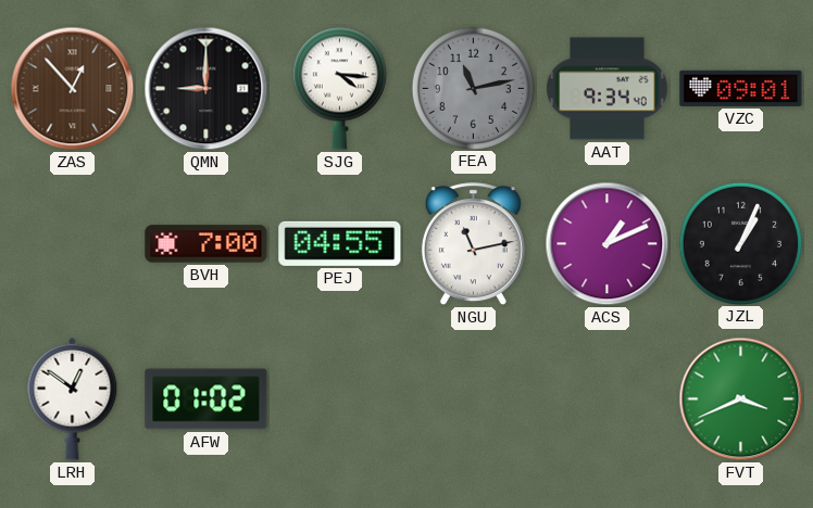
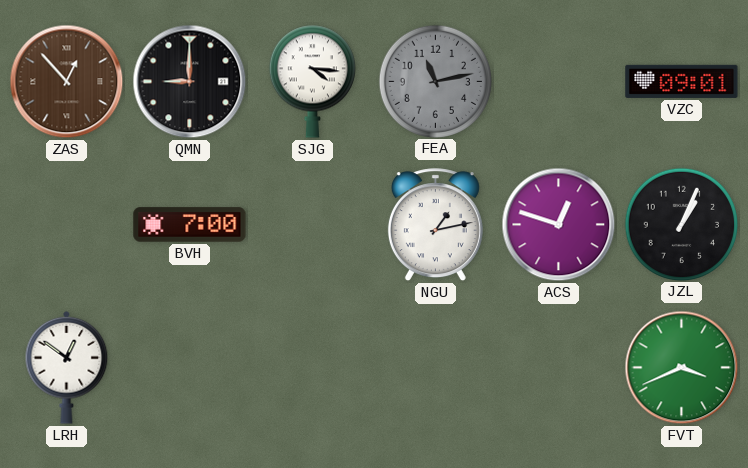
AAT: 9:34 -> none
PEJ: 04:55 -> none
NGU: 11:13 -> 1:13
ACS: 1:11 -> 12:48
AFW: 01:02 -> none
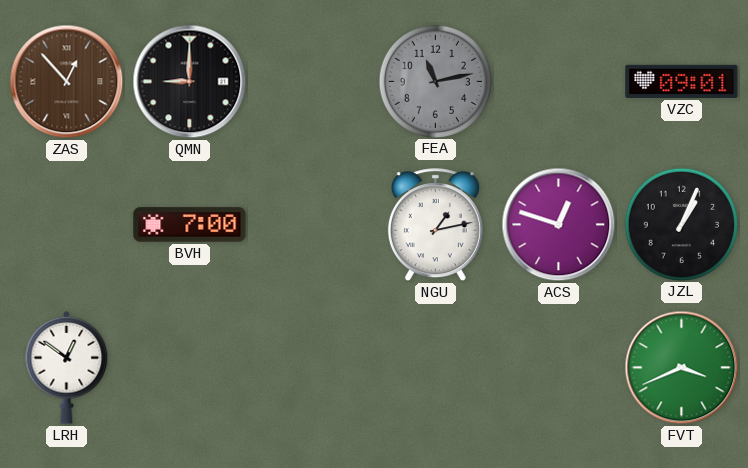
SJG: 4:16 -> none
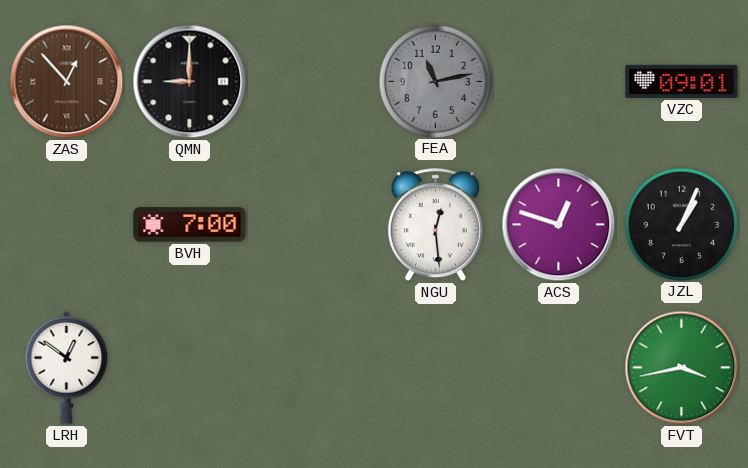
NGU: 1:13 -> 12:29
FVT: 3:41 -> 3:43
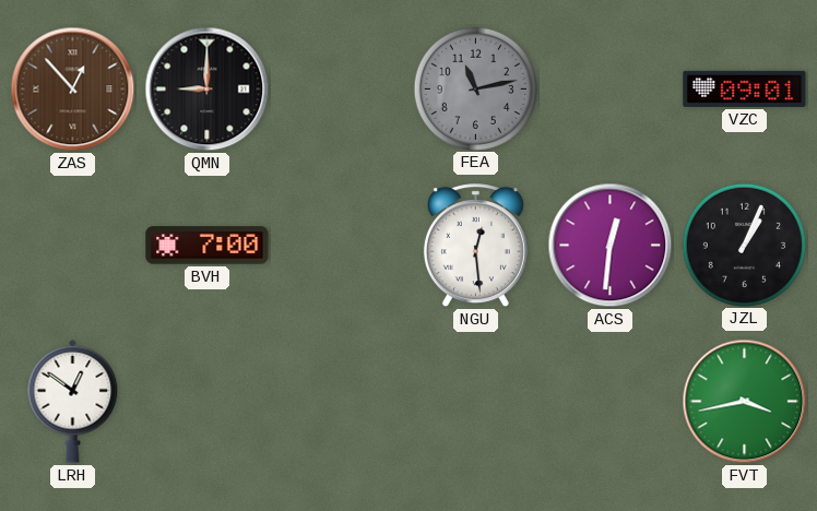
ACS: 12:48 -> 12:31
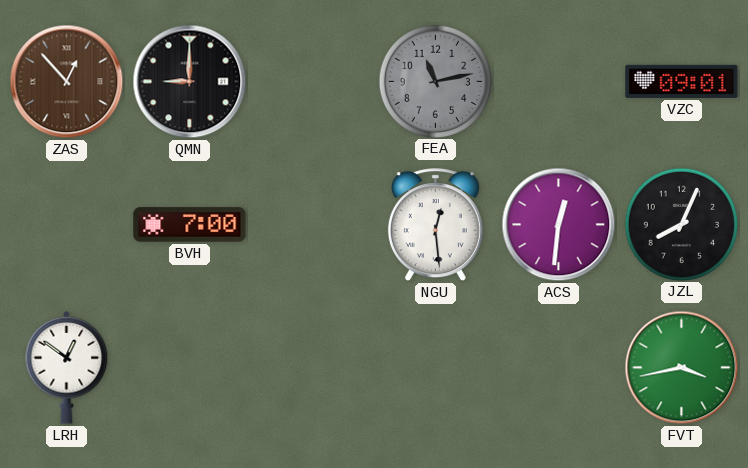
JZL: 1:04 -> 8:04
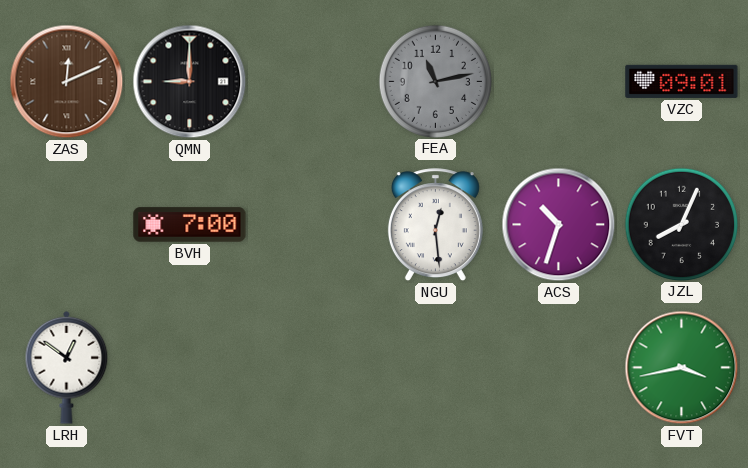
ZAS: 12:53 -> 12:11
ACS: 12:31 -> 10:33
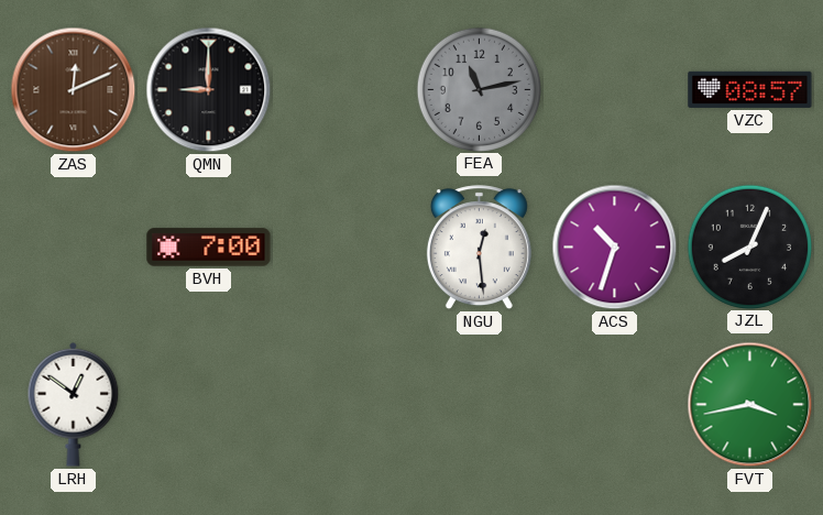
VZC: 09:01 -> 08:57
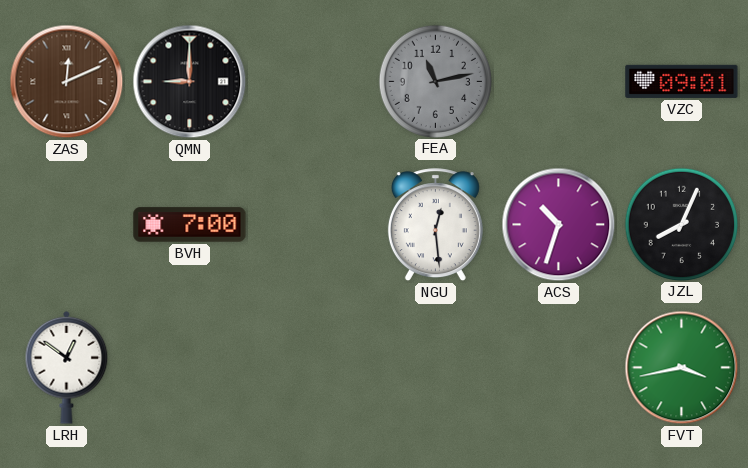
VZC: 08:57 -> 09:01
